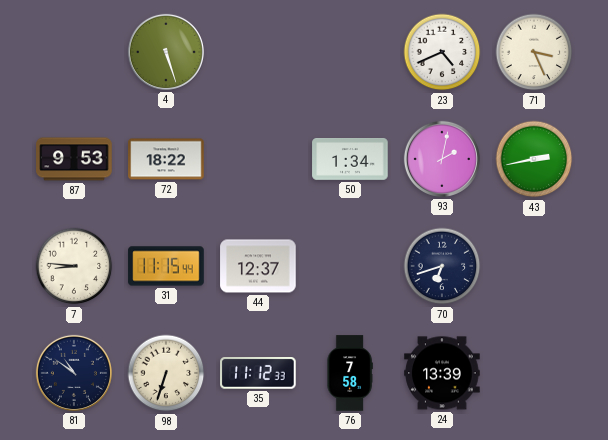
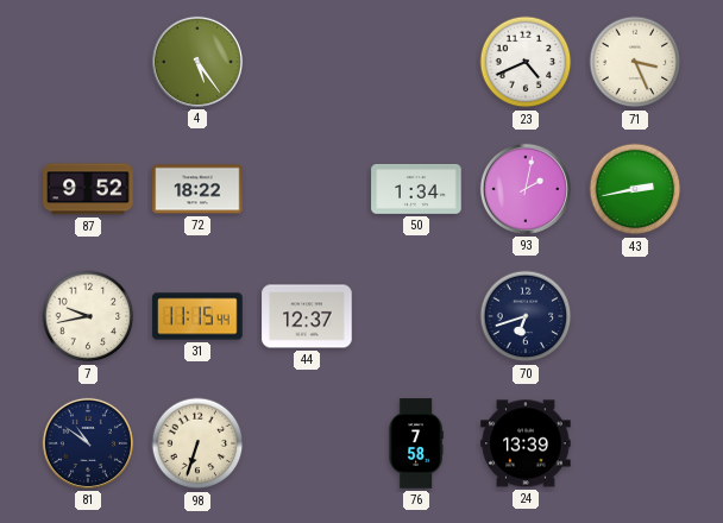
4: 5:27 -> 5:24
87: 9:53 -> 9:52
7: 8:46 -> 9:43
35: 11:12 -> none
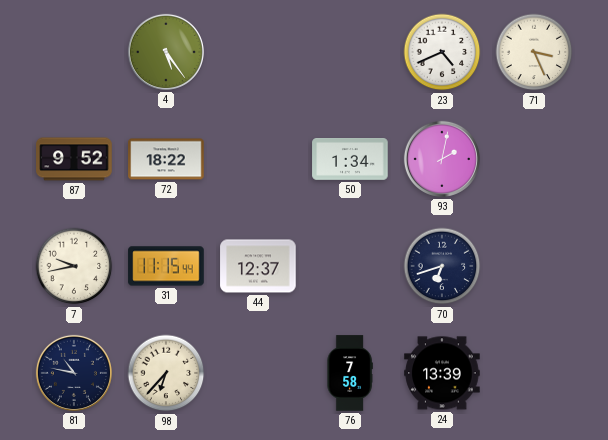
43: 2:43 -> none
81: 10:51 -> 10:47
98: 6:33 -> 6:37
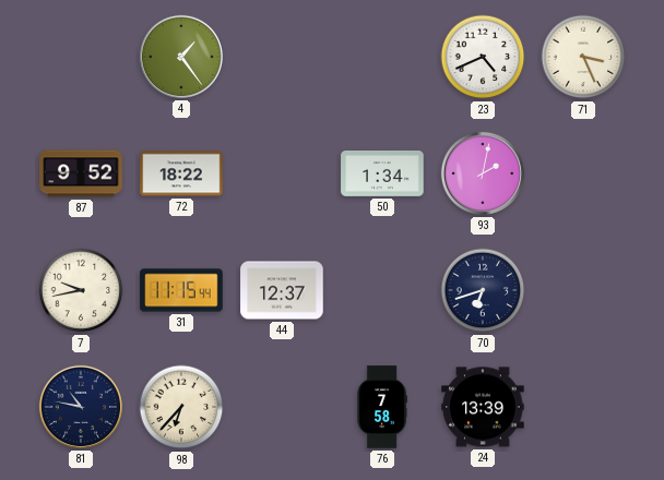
4: 5:24 -> 1:24
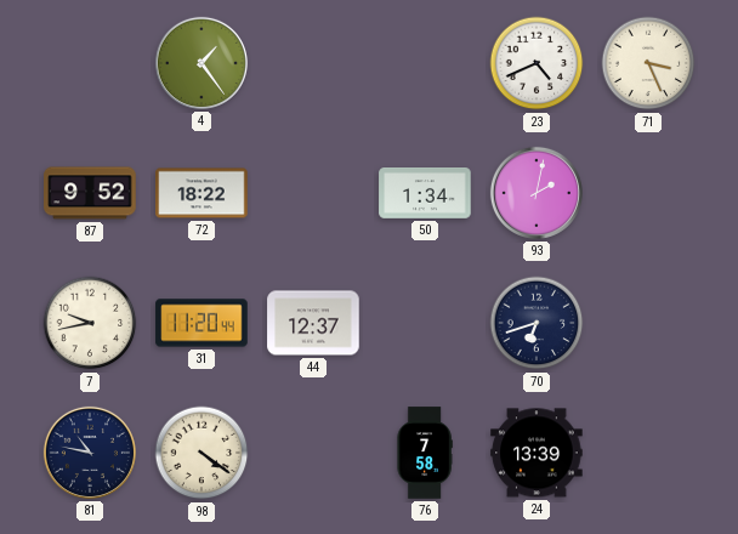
31: 11:15 -> 11:20
98: 6:37 -> 4:21
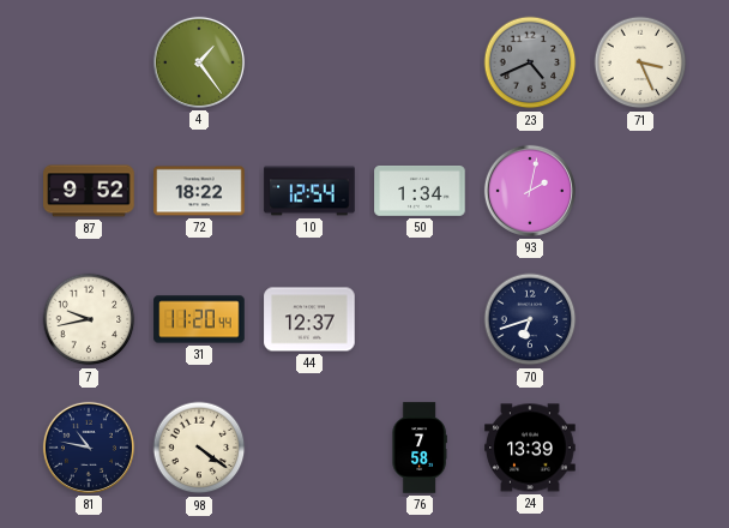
23 dial: white -> grey
10: none -> 12:54
